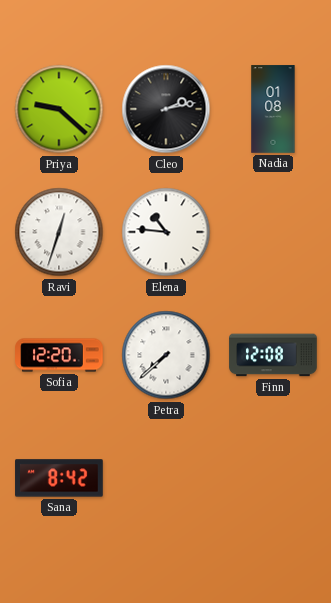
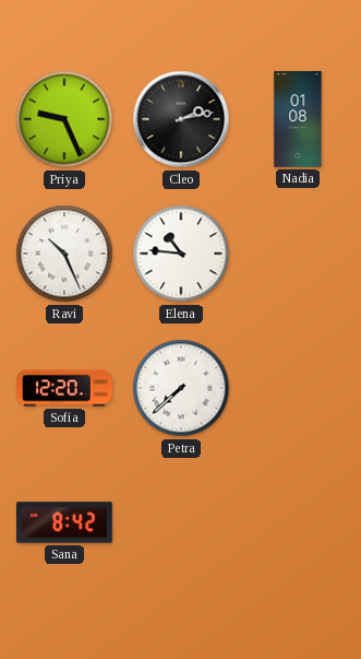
Priya: 9:22 -> 9:26
Ravi: 12:33 -> 10:26
Finn: 12:08 -> none
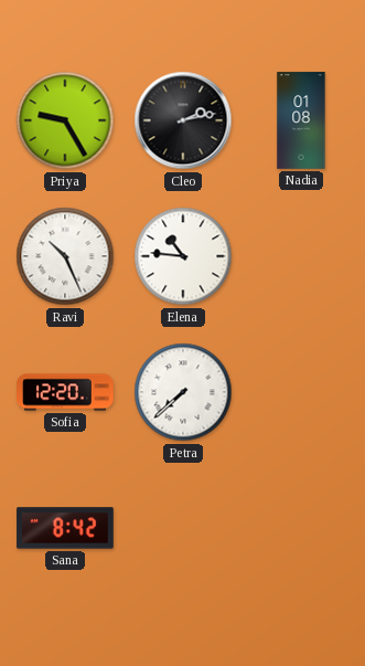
Priya: 9:26 -> 9:25
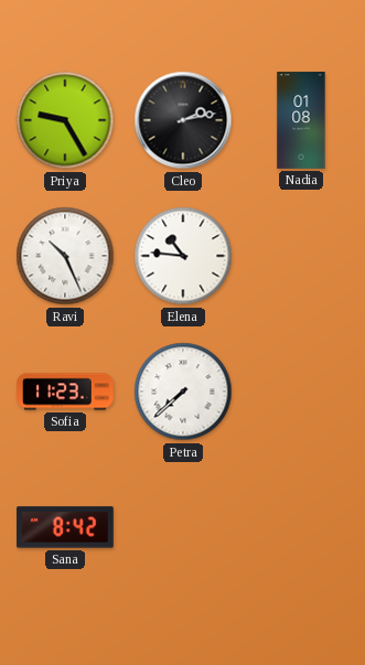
Sofia: 12:20 -> 11:23
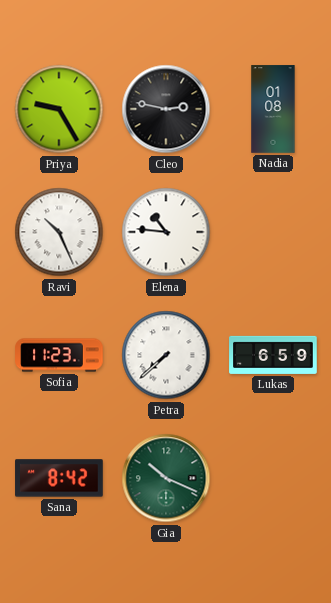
Cleo: 2:13 -> 2:47
Lukas: none -> 6:59
Gia: none -> 10:19
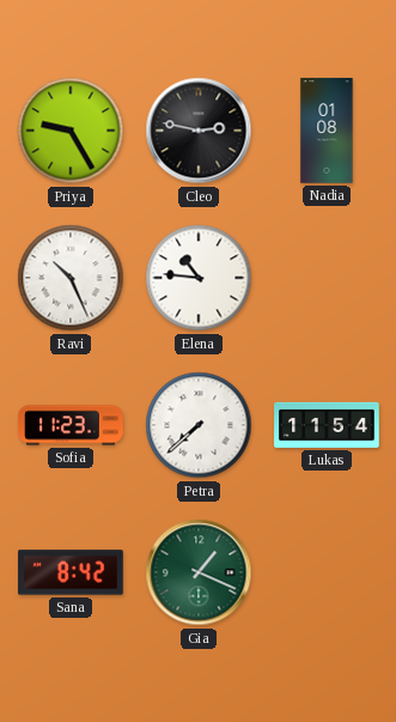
Lukas: 6:59 -> 11:54
Gia: 10:19 -> 1:19
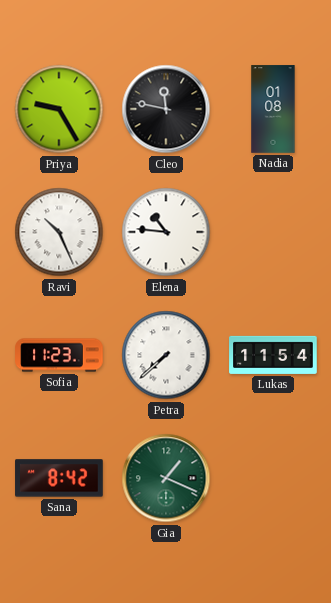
Cleo: 2:47 -> 11:47
